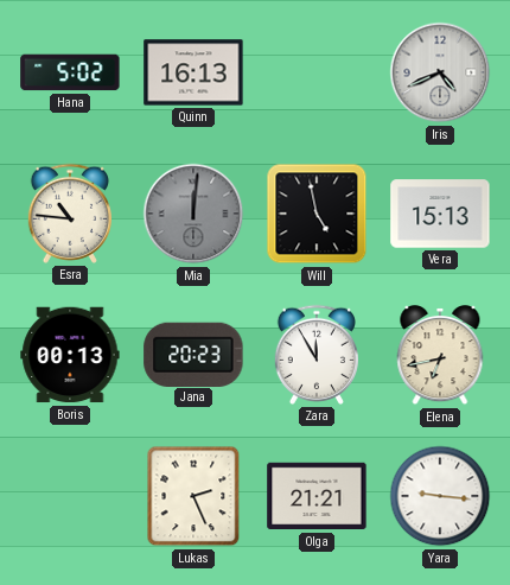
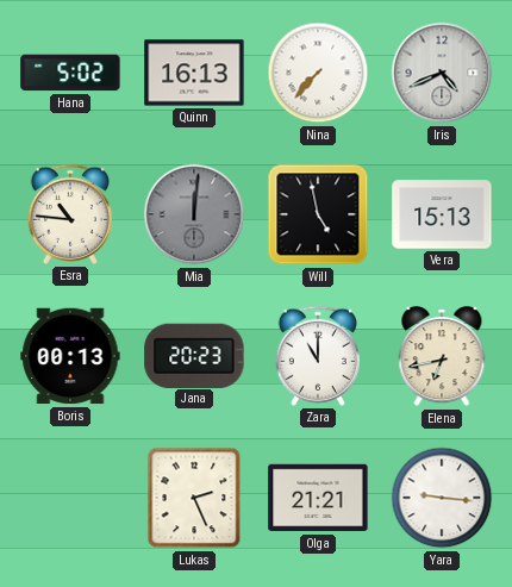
Nina: none -> 7:37
Zara: 11:55 -> 11:00
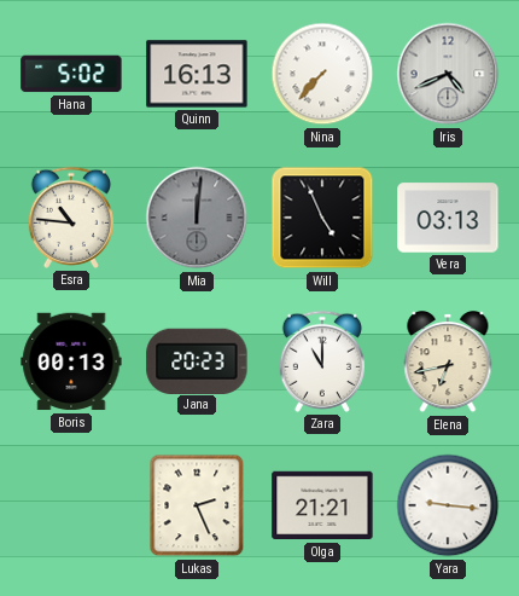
Will: 4:58 -> 4:56
Vera: 15:13 -> 03:13
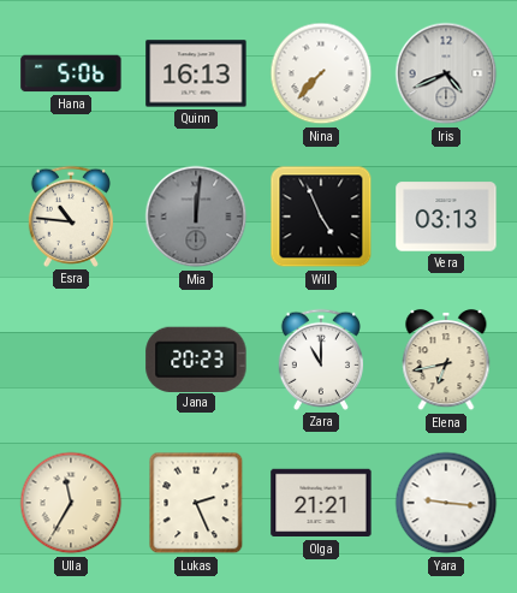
Hana: 5:02 -> 5:06
Boris: 00:13 -> none
Ulla: none -> 11:35
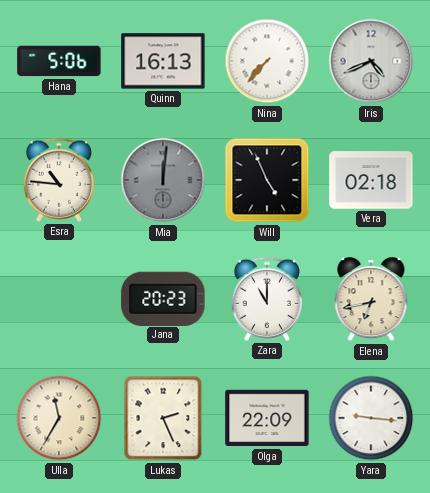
Vera: 03:13 -> 02:18
Olga: 21:21 -> 22:09
